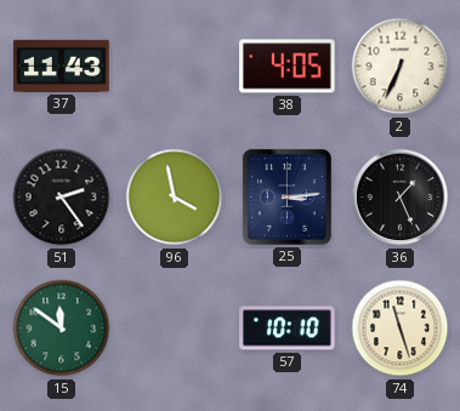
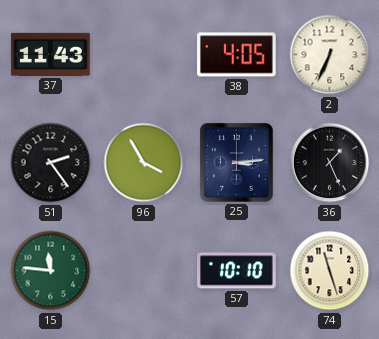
96: 3:58 -> 3:55
15: 11:51 -> 11:46
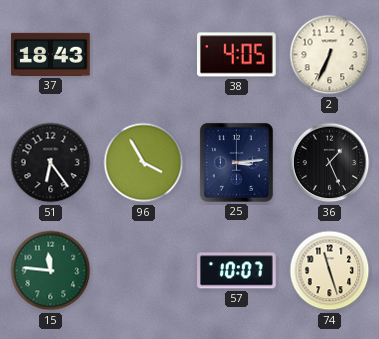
37: 11:43 -> 18:43
51: 2:24 -> 6:24
57: 10:10 -> 10:07
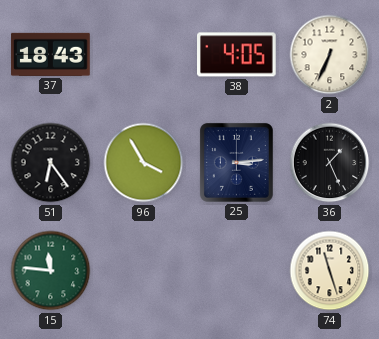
57: 10:07 -> none
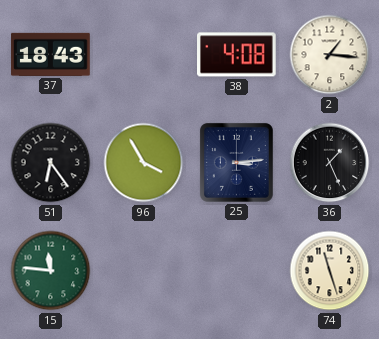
38: 4:05 -> 4:08
2: 6:34 -> 1:16
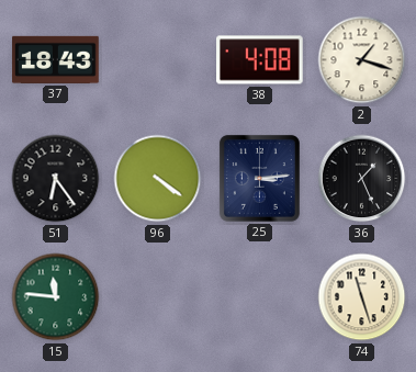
2: 1:16 -> 1:18
96: 3:55 -> 4:21
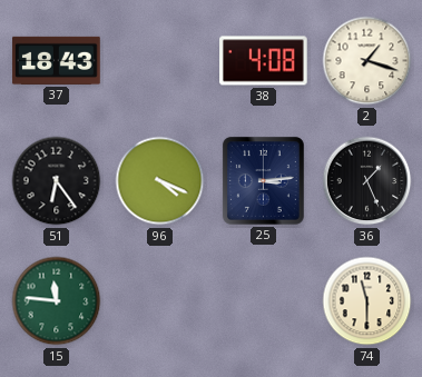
96: 4:21 -> 4:19
74: 11:27 -> 11:30
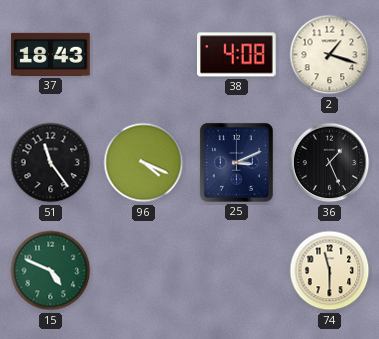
51: 6:24 -> 11:24
25: 3:14 -> 3:11
15: 11:46 -> 4:49
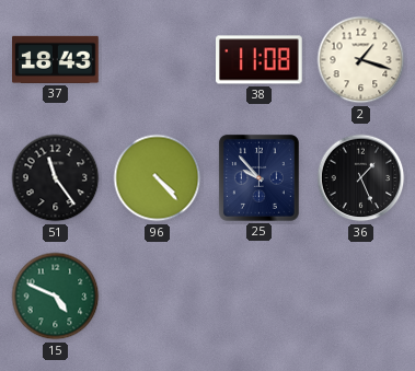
38: 4:08 -> 11:08
96: 4:19 -> 4:23
25: 3:11 -> 9:53
74: 11:30 -> none
